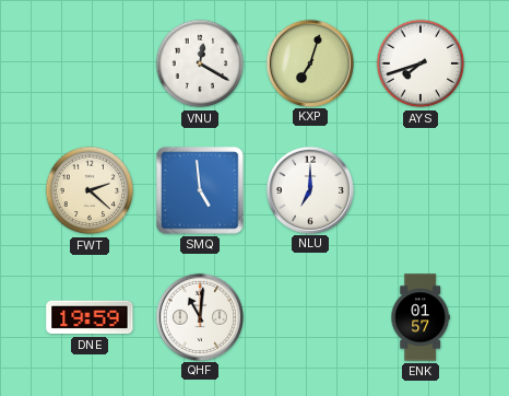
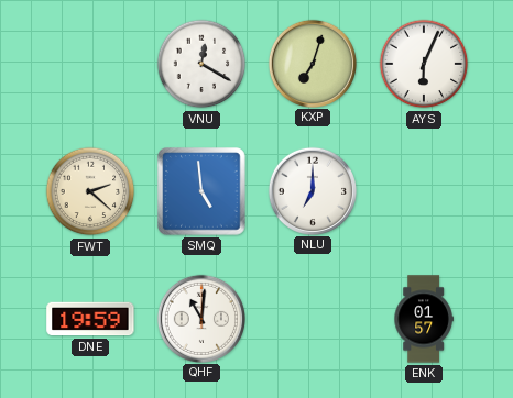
AYS: 7:42 -> 6:04
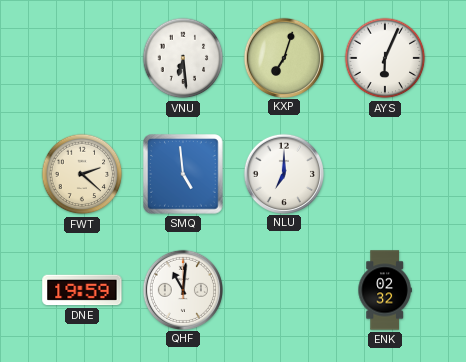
VNU: 12:20 -> 6:29
ENK: 01:57 -> 02:32
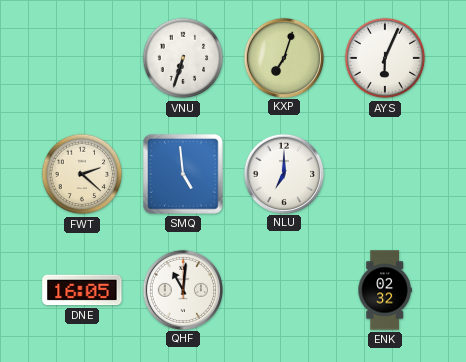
VNU: 6:29 -> 6:33
DNE: 19:59 -> 16:05
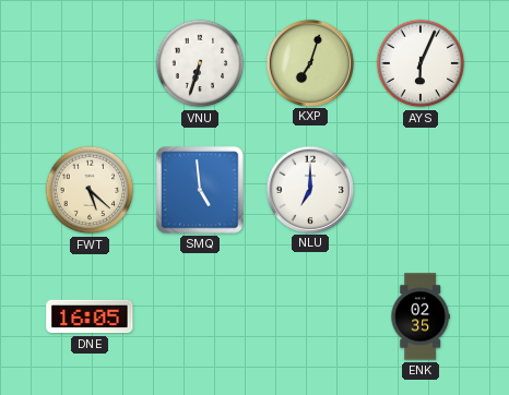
FWT: 2:22 -> 5:22
QHF: 11:01 -> none
ENK: 02:32 -> 02:35
